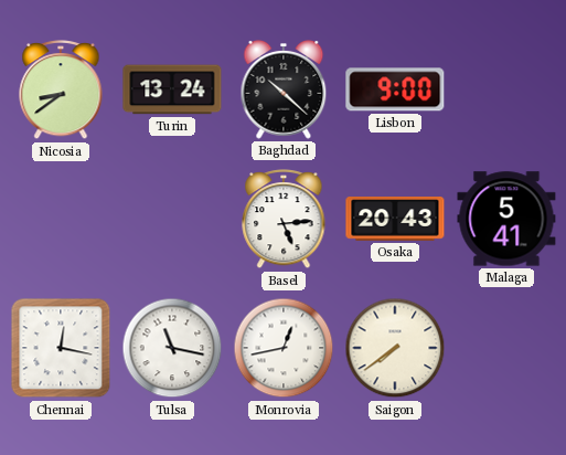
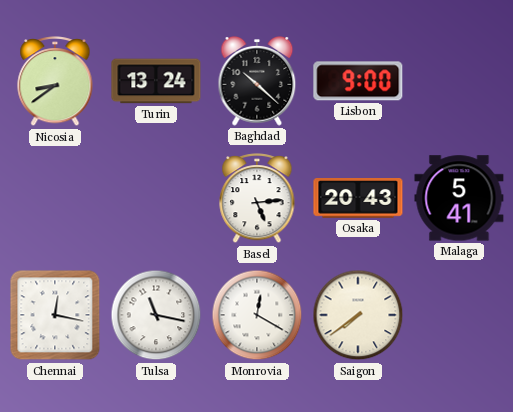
Monrovia: 12:43 -> 12:20
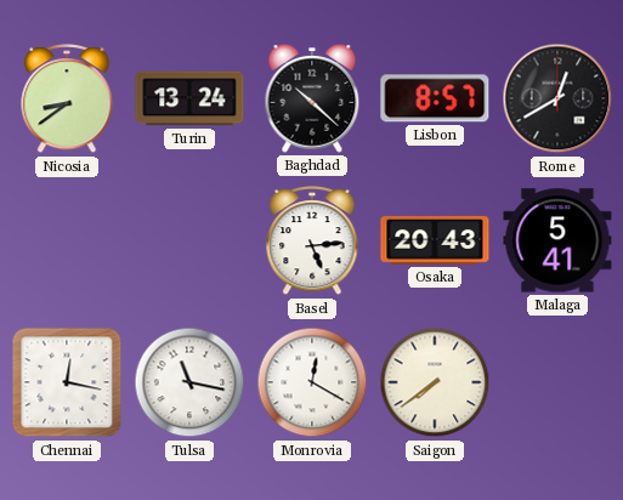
Lisbon: 9:00 -> 8:57
Rome: none -> 12:40
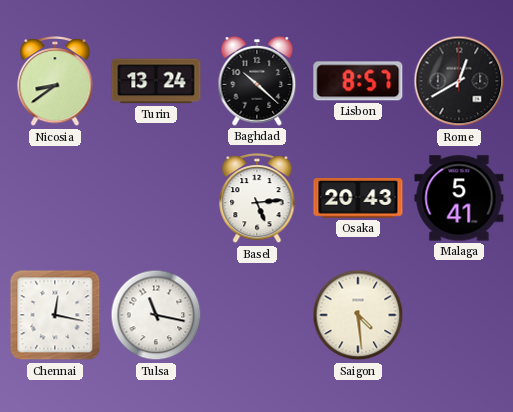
Monrovia: 12:20 -> none
Saigon: 7:39 -> 4:29
